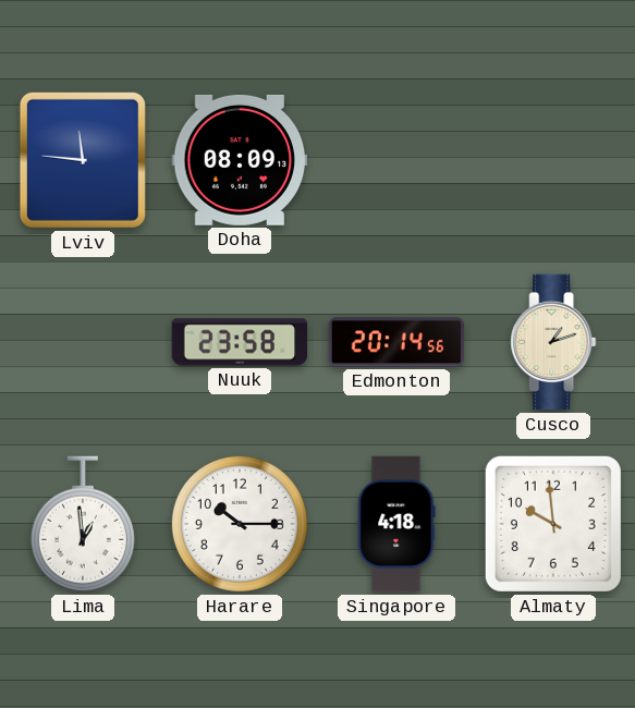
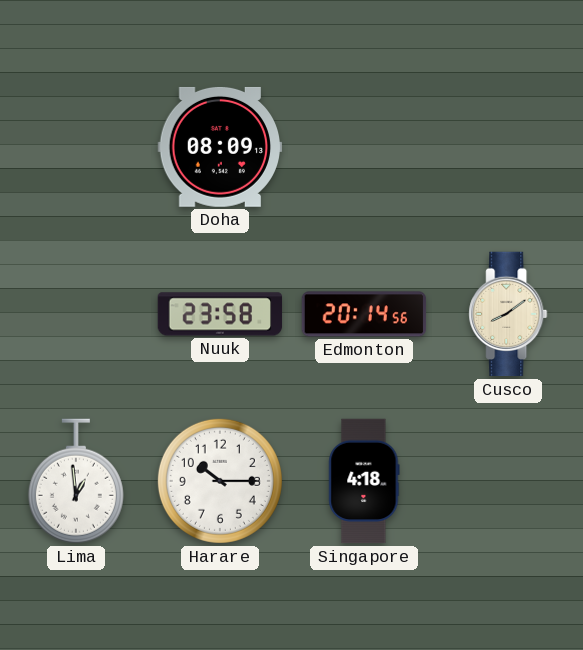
Lviv: 11:46 -> none
Cusco: 1:12 -> 8:09
Almaty: 9:59 -> none
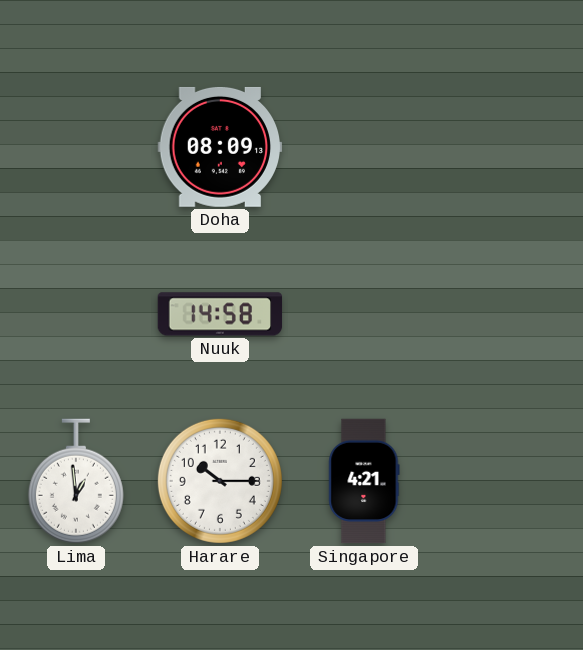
Nuuk: 23:58 -> 14:58
Edmonton: 20:14 -> none
Cusco: 8:09 -> none
Singapore: 4:18 -> 4:21
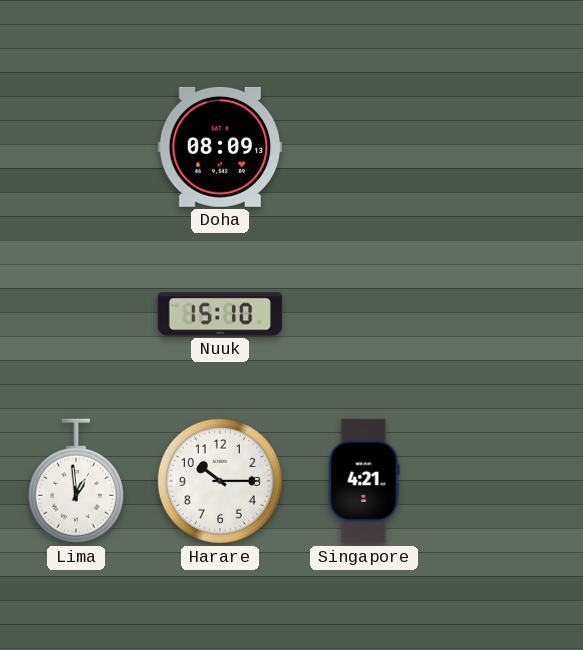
Nuuk: 14:58 -> 15:10
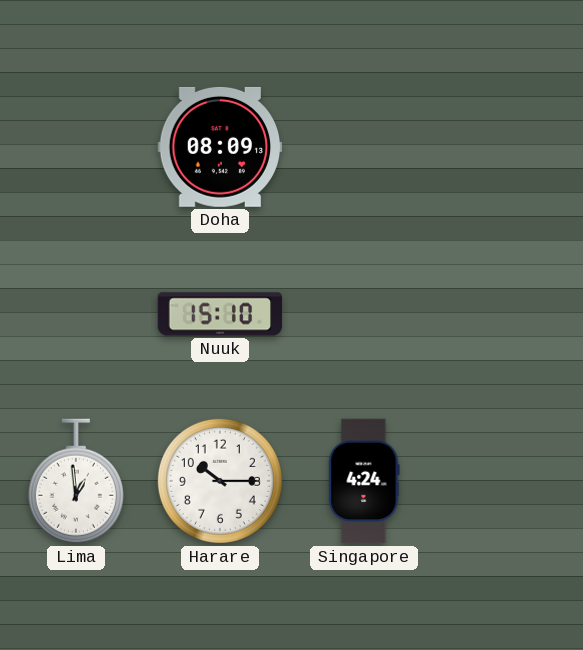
Singapore: 4:21 -> 4:24
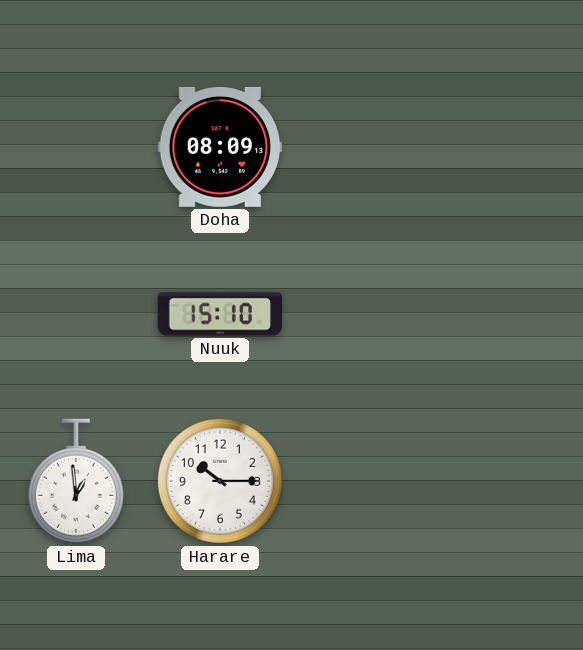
Singapore: 4:24 -> none
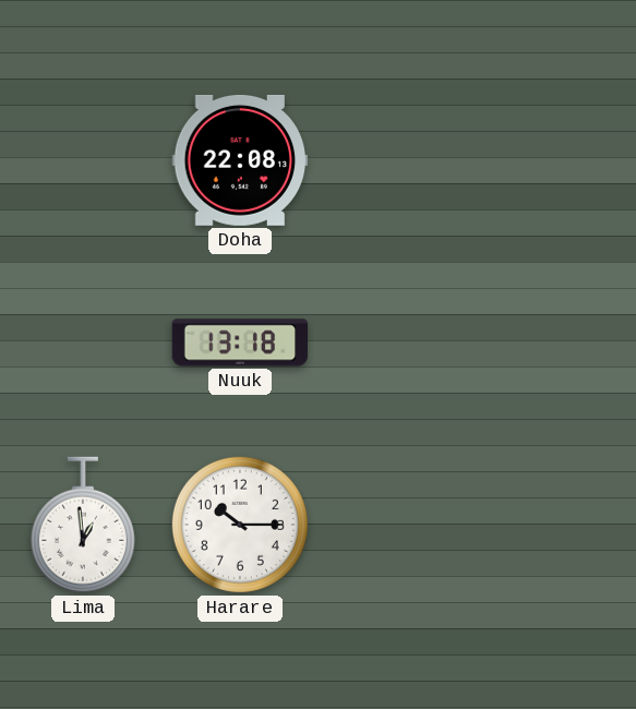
Doha: 08:09 -> 22:08
Nuuk: 15:10 -> 13:18
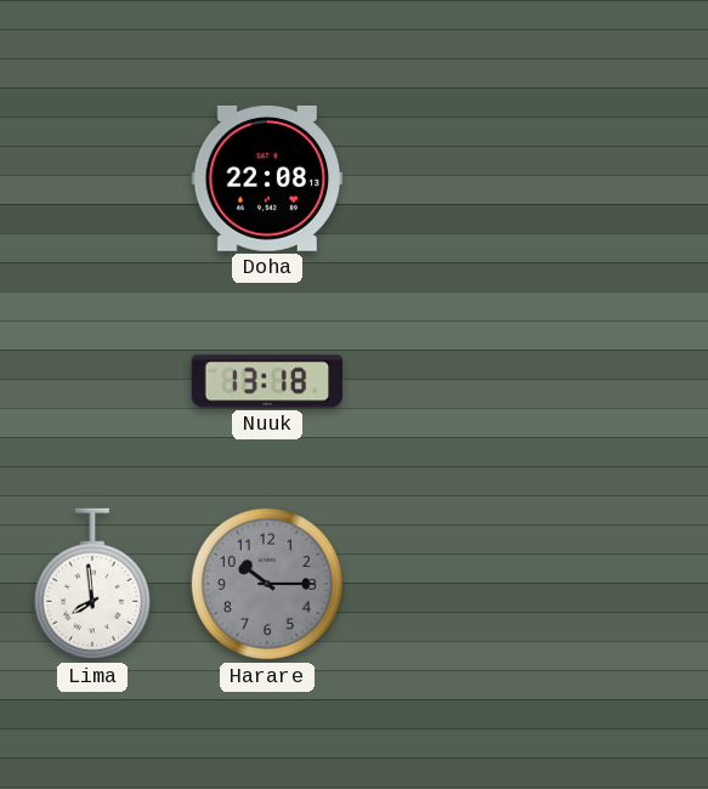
Lima: 12:59 -> 7:59
Harare dial: white -> grey
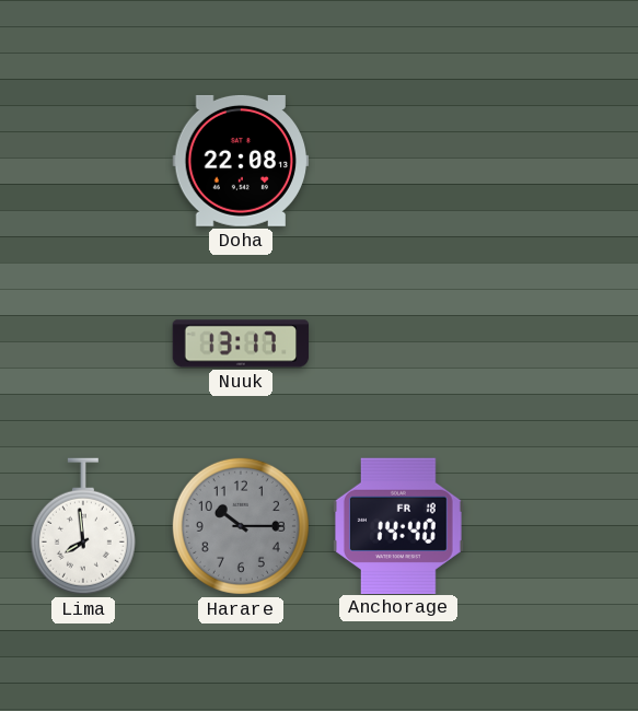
Nuuk: 13:18 -> 13:17
Anchorage: none -> 14:40
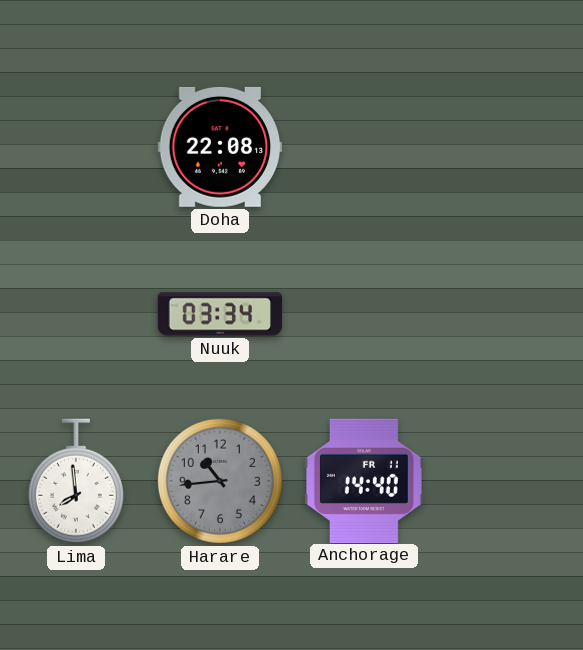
Nuuk: 13:17 -> 03:34
Harare: 10:15 -> 10:44
Anchorage date: FR 18 -> FR 11
